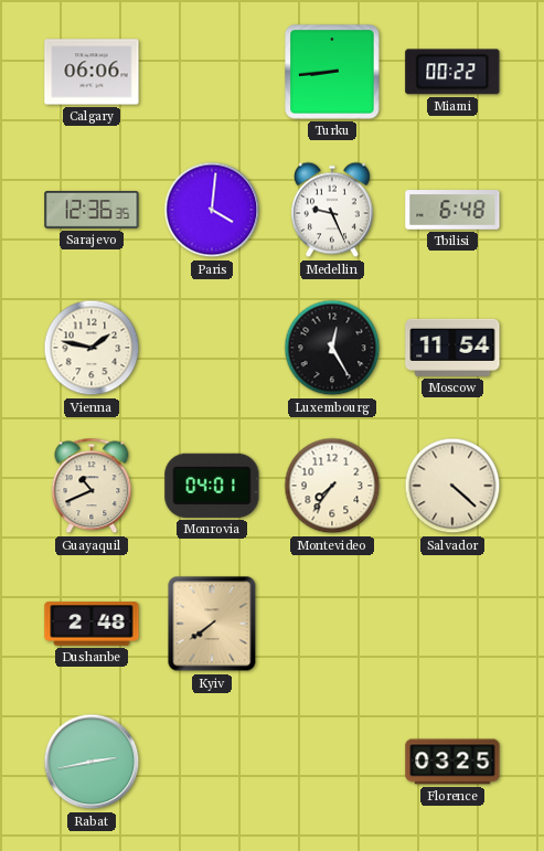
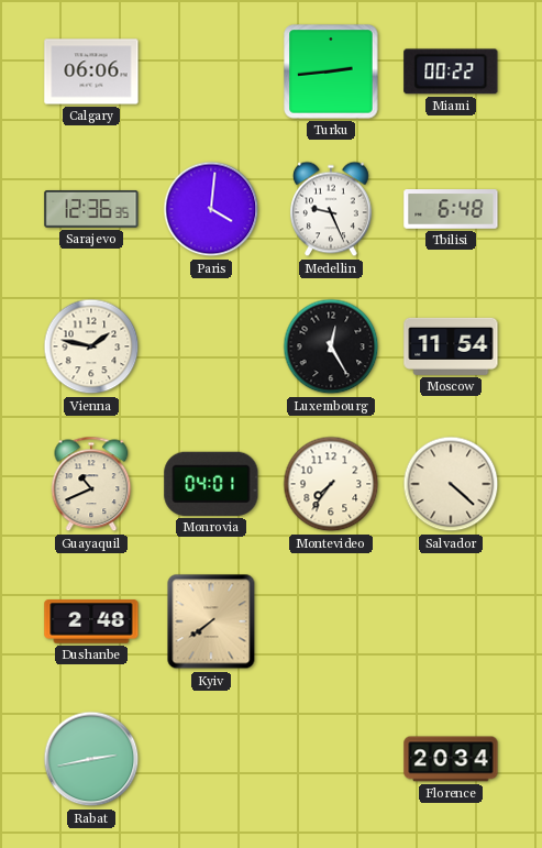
Turku: 8:44 -> 2:44
Florence: 03:25 -> 20:34
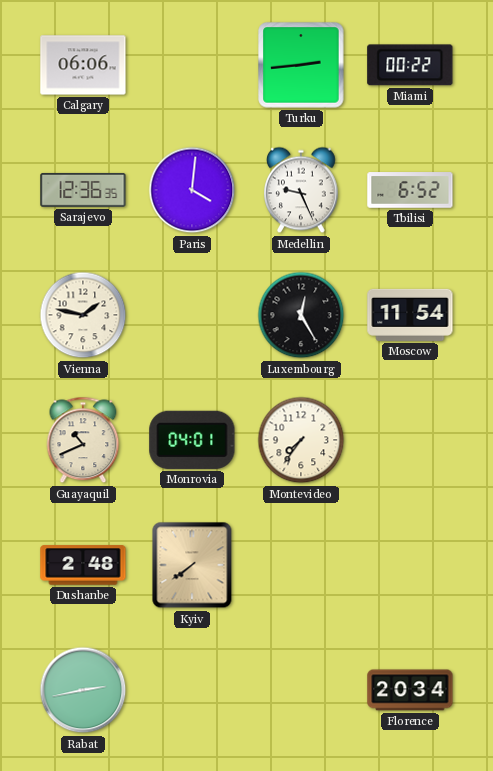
Tbilisi: 6:48 -> 6:52
Salvador: 4:22 -> none
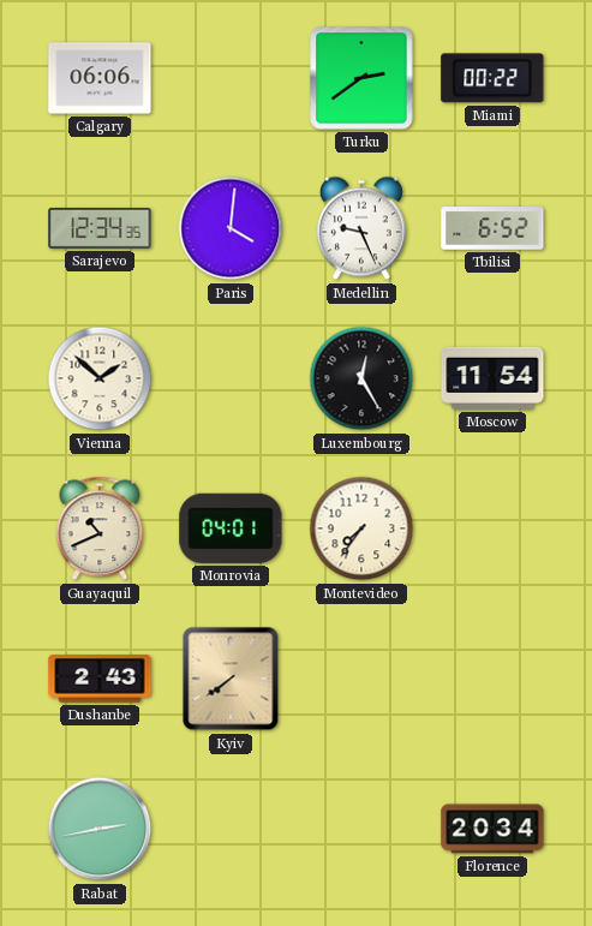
Turku: 2:44 -> 2:39
Sarajevo: 12:36 -> 12:34
Vienna: 1:47 -> 1:52
Dushanbe: 2:48 -> 2:43
